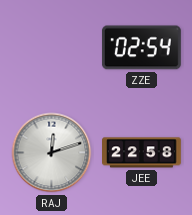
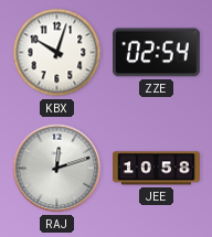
KBX: none -> 10:03
JEE: 22:58 -> 10:58
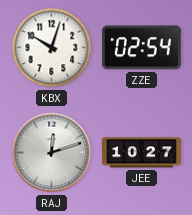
JEE: 10:58 -> 10:27
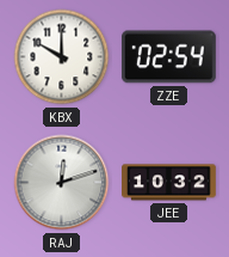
KBX: 10:03 -> 10:00
JEE: 10:27 -> 10:32
